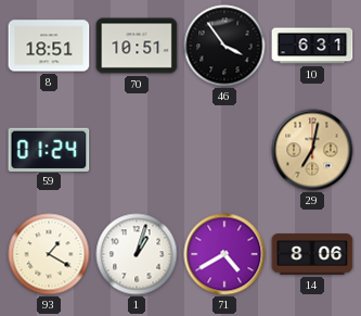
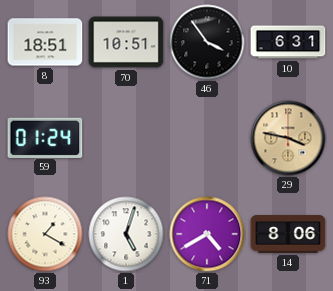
29: 7:02 -> 3:47
1: 1:03 -> 5:03
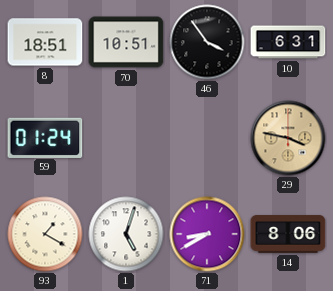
71: 4:40 -> 8:40
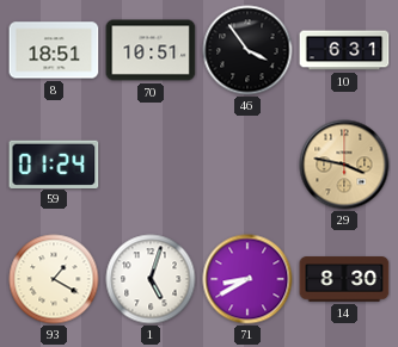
14: 8:06 -> 8:30
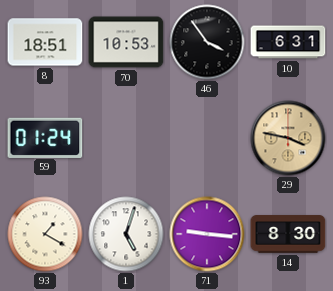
70: 10:51 -> 10:53
71: 8:40 -> 9:16
